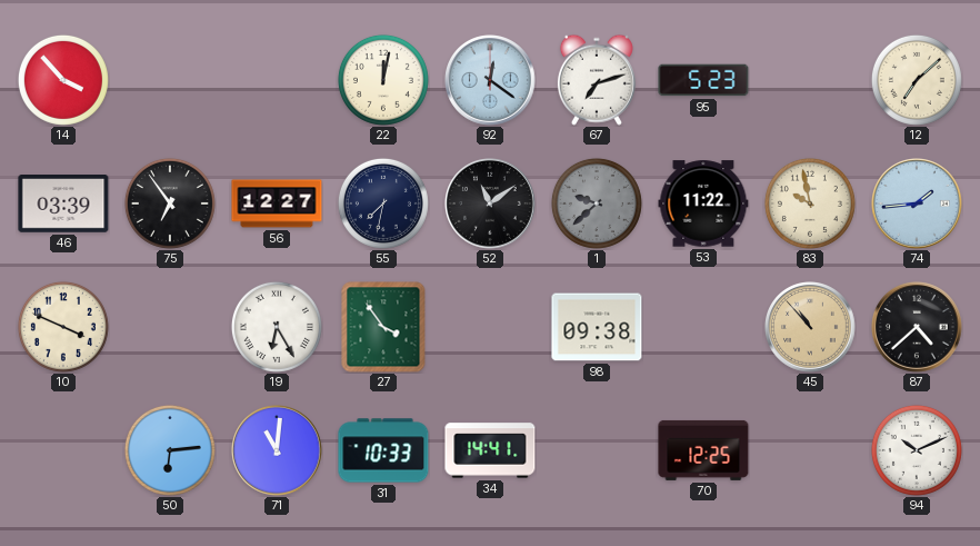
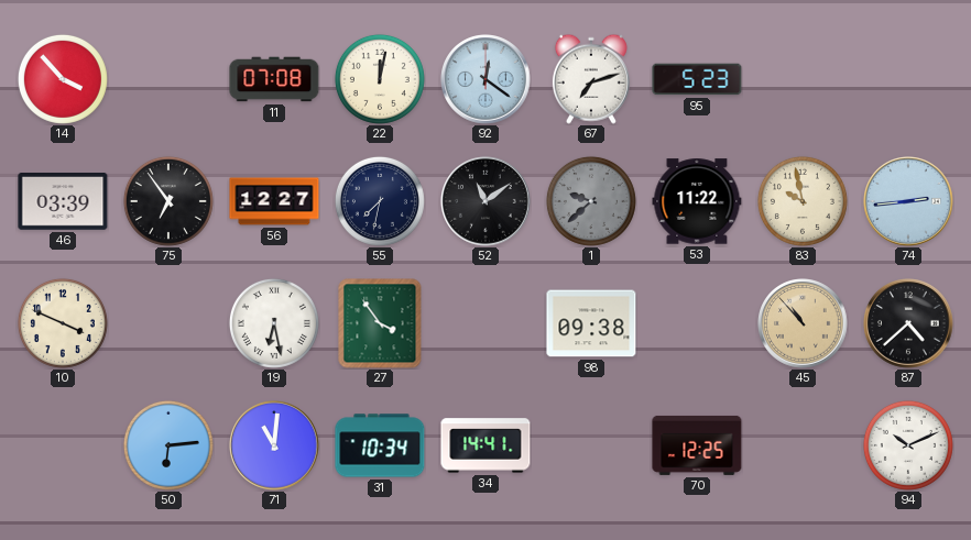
11: none -> 07:08
12: 7:08 -> none
74: 1:44 -> 2:44
19: 6:25 -> 6:28
31: 10:33 -> 10:34
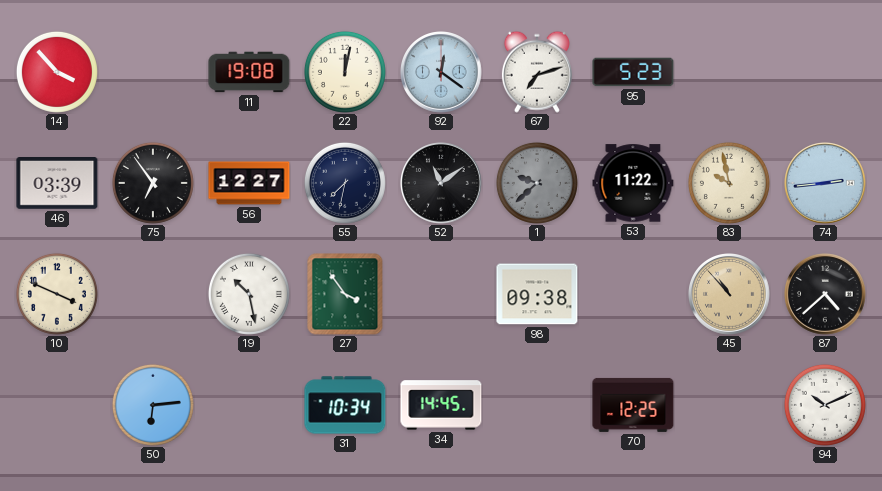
11: 07:08 -> 19:08
19: 6:28 -> 10:28
71: 11:01 -> none
34: 14:41 -> 14:45
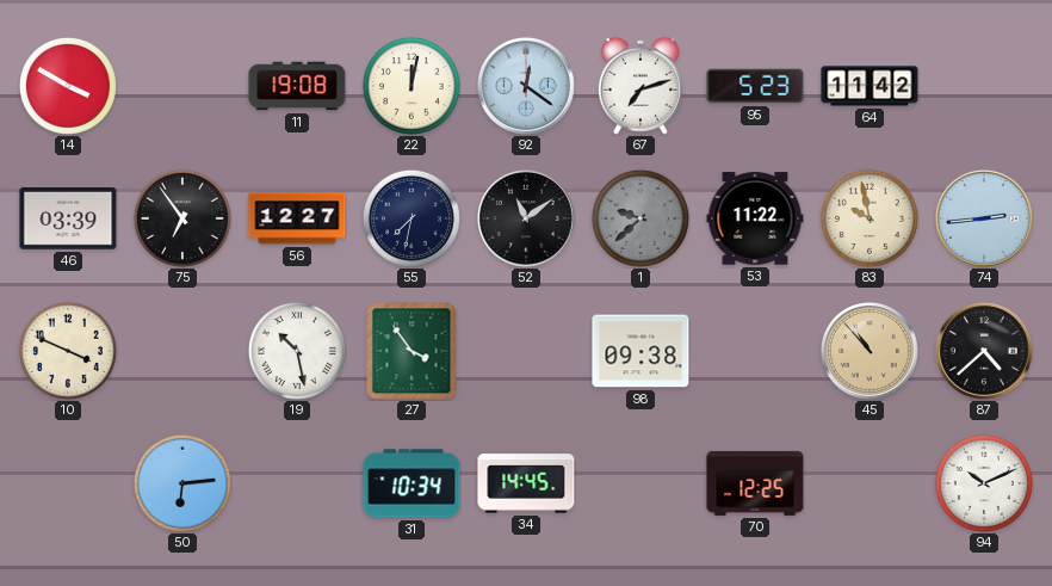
14: 3:53 -> 3:50
64: none -> 11:42
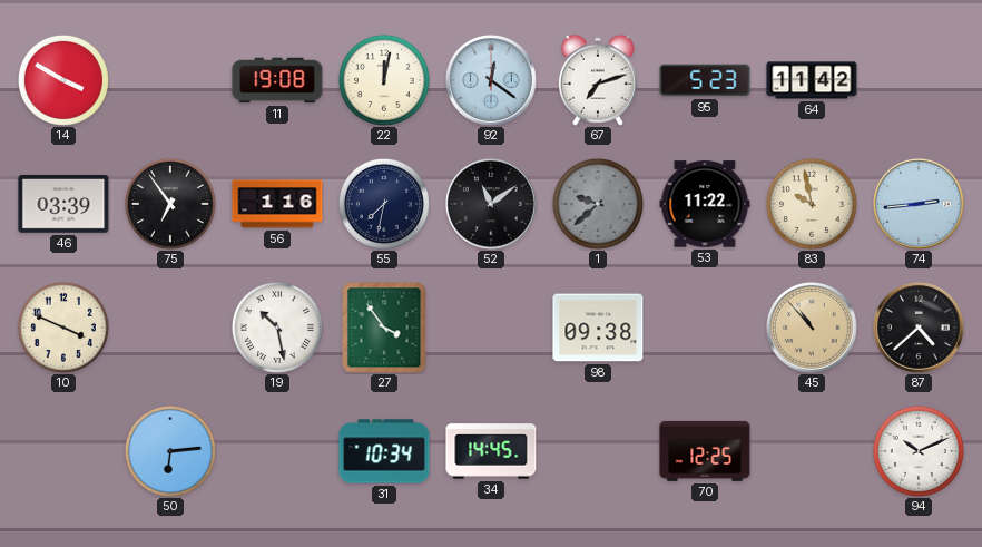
56: 12:27 -> 1:16
